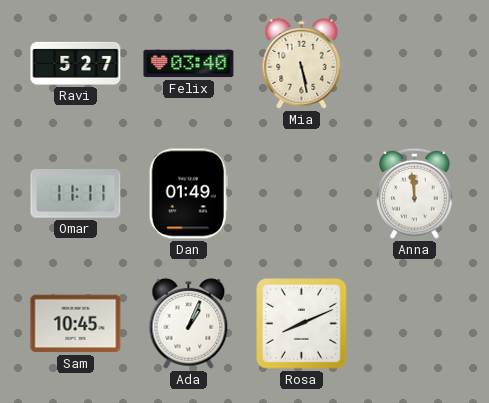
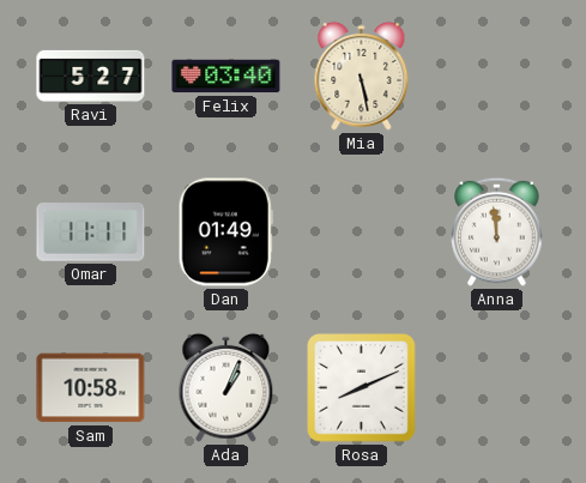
Sam: 10:45 -> 10:58
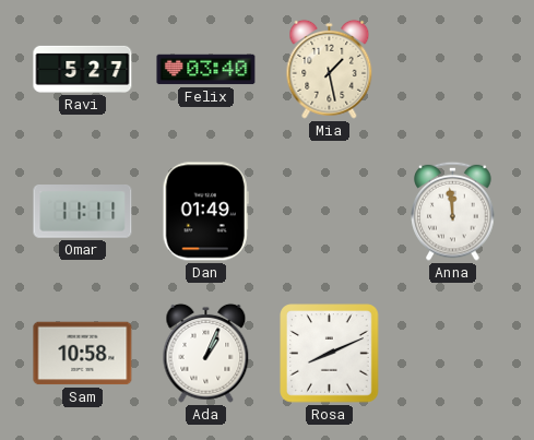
Mia: 5:28 -> 1:28
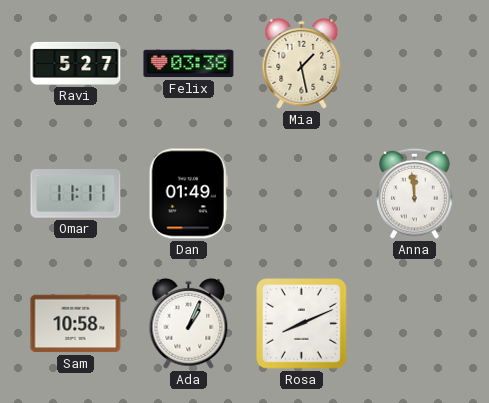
Felix: 03:40 -> 03:38
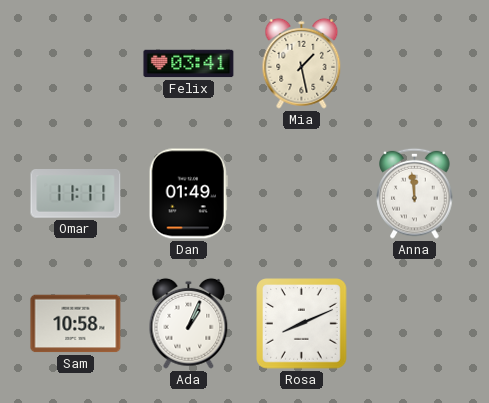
Ravi: 5:27 -> none
Felix: 03:38 -> 03:41
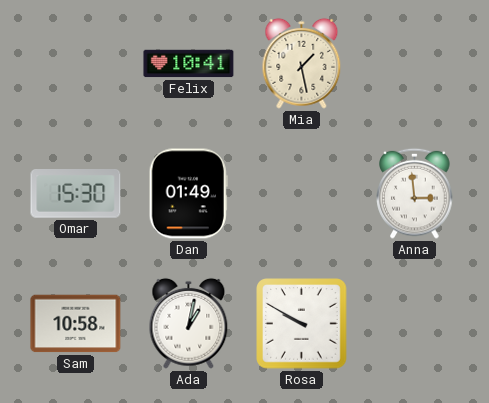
Felix: 03:41 -> 10:41
Omar: 11:11 -> 15:30
Anna: 11:59 -> 2:59
Ada: 1:04 -> 1:02
Rosa: 8:11 -> 9:50
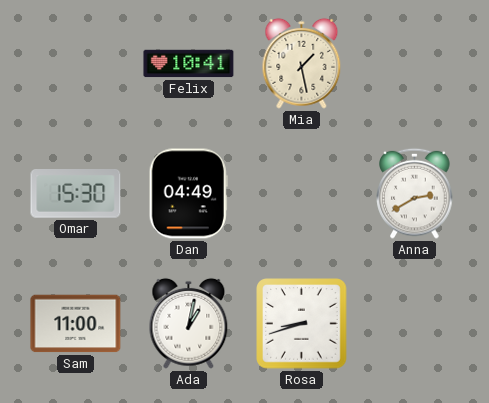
Dan: 01:49 -> 04:49
Anna: 2:59 -> 2:40
Sam: 10:58 -> 11:00
Rosa: 9:50 -> 8:42
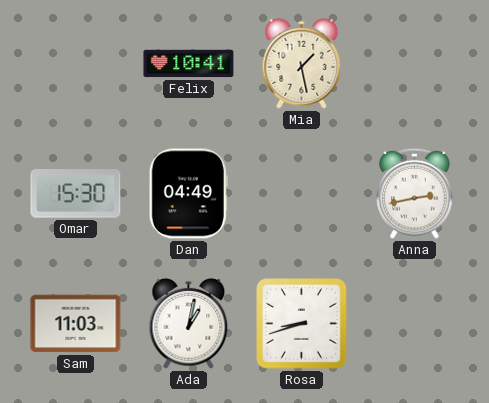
Anna: 2:40 -> 2:43
Sam: 11:00 -> 11:03
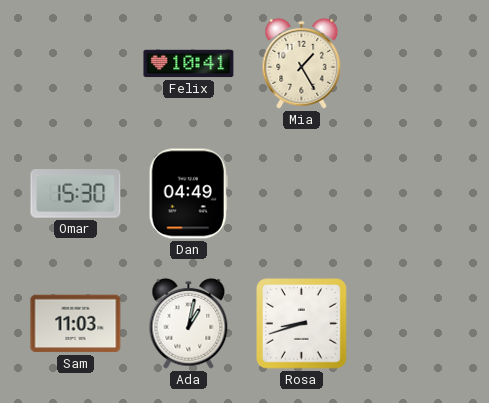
Mia: 1:28 -> 1:25
Anna: 2:43 -> none
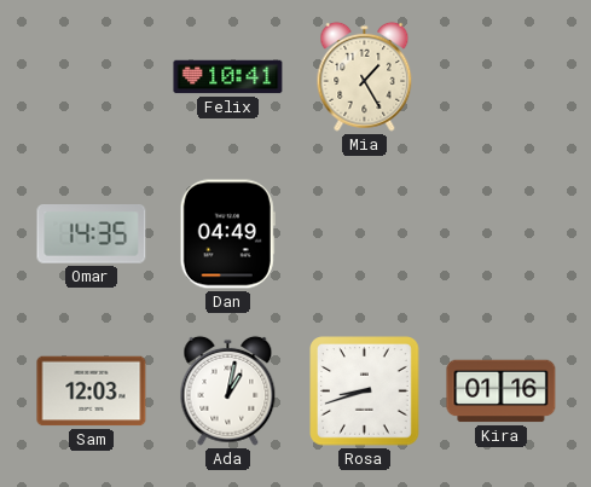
Omar: 15:30 -> 14:35
Sam: 11:03 -> 12:03
Kira: none -> 01:16
